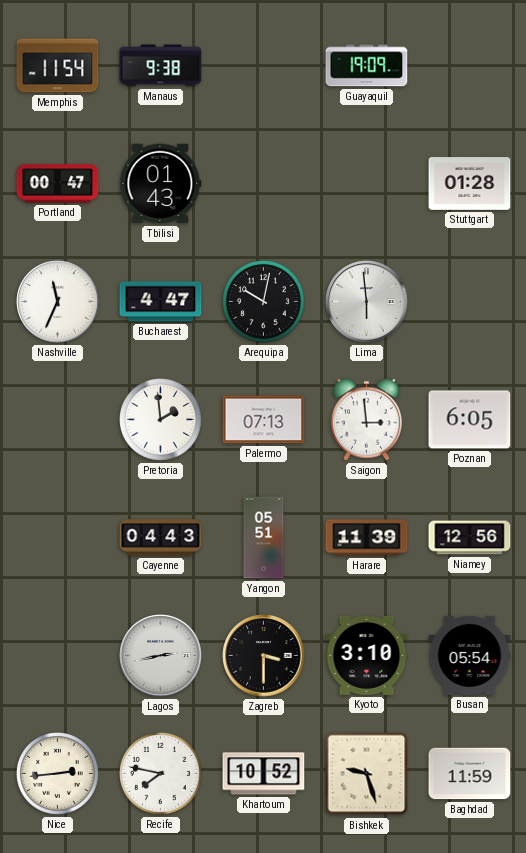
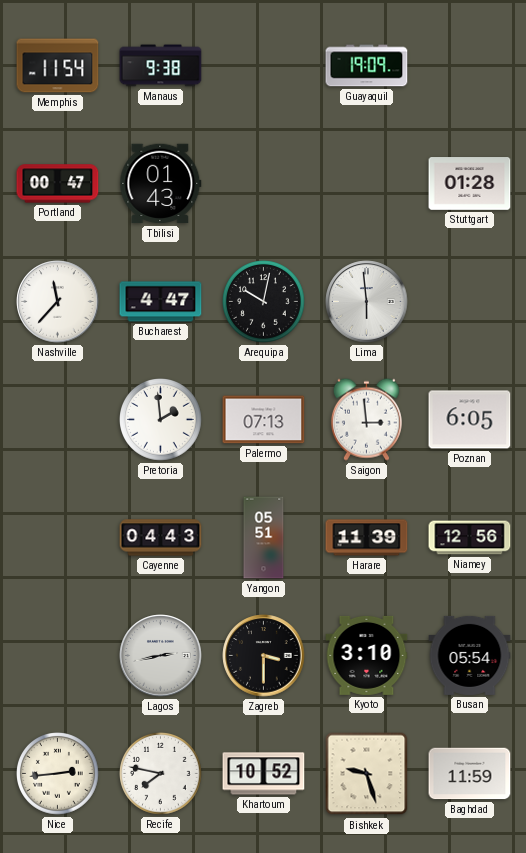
Nashville: 11:34 -> 11:37
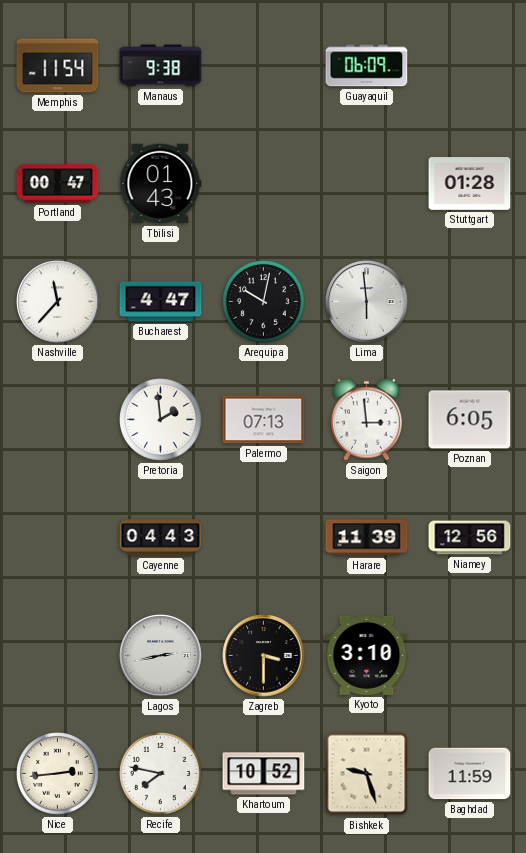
Guayaquil: 19:09 -> 06:09
Yangon: 05:51 -> none
Busan: 05:54 -> none
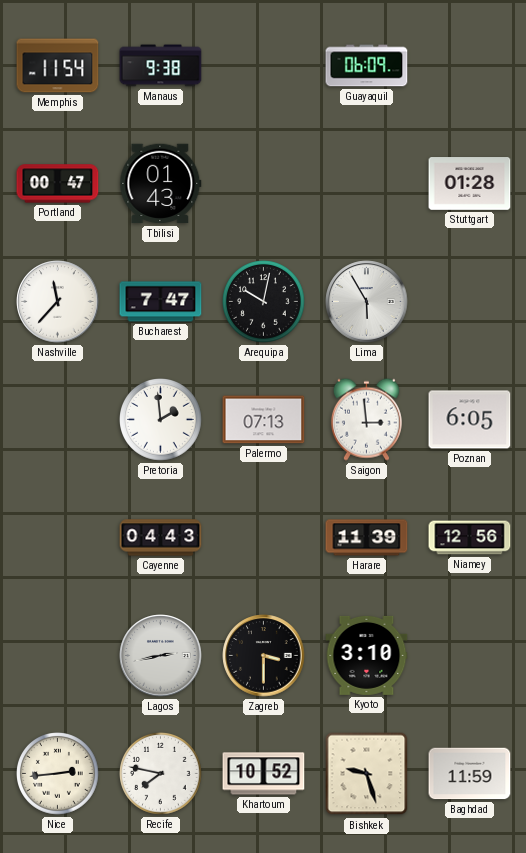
Bucharest: 4:47 -> 7:47
Lima: 5:59 -> 5:55
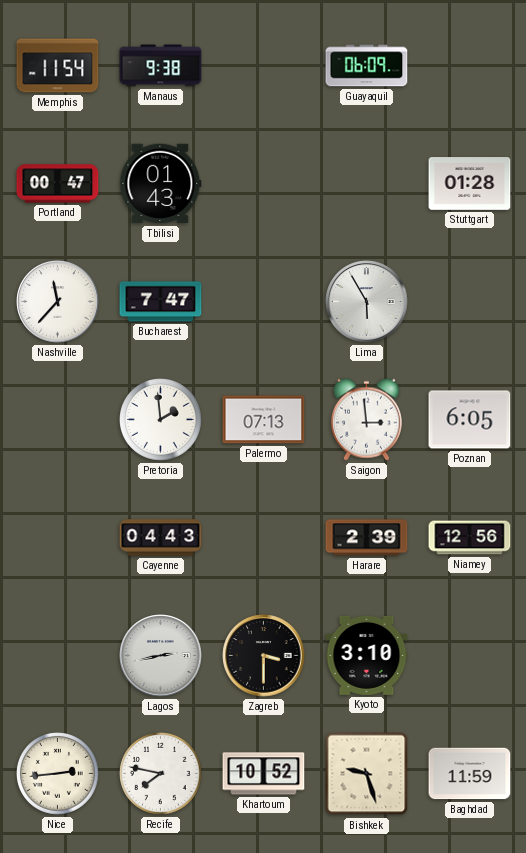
Arequipa: 10:02 -> none
Harare: 11:39 -> 2:39
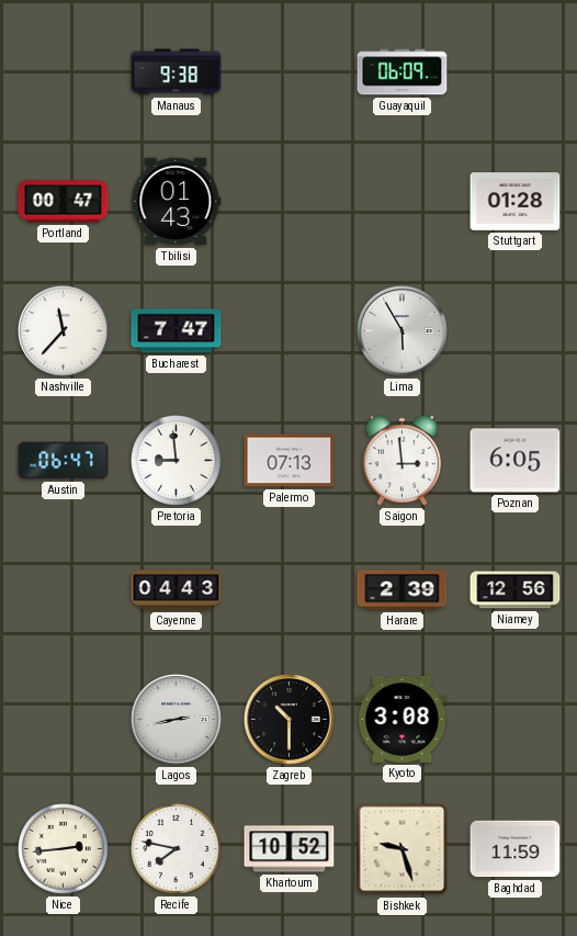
Memphis: 11:54 -> none
Austin: none -> 06:47
Pretoria: 1:59 -> 8:59
Zagreb: 3:30 -> 10:30
Kyoto: 3:10 -> 3:08
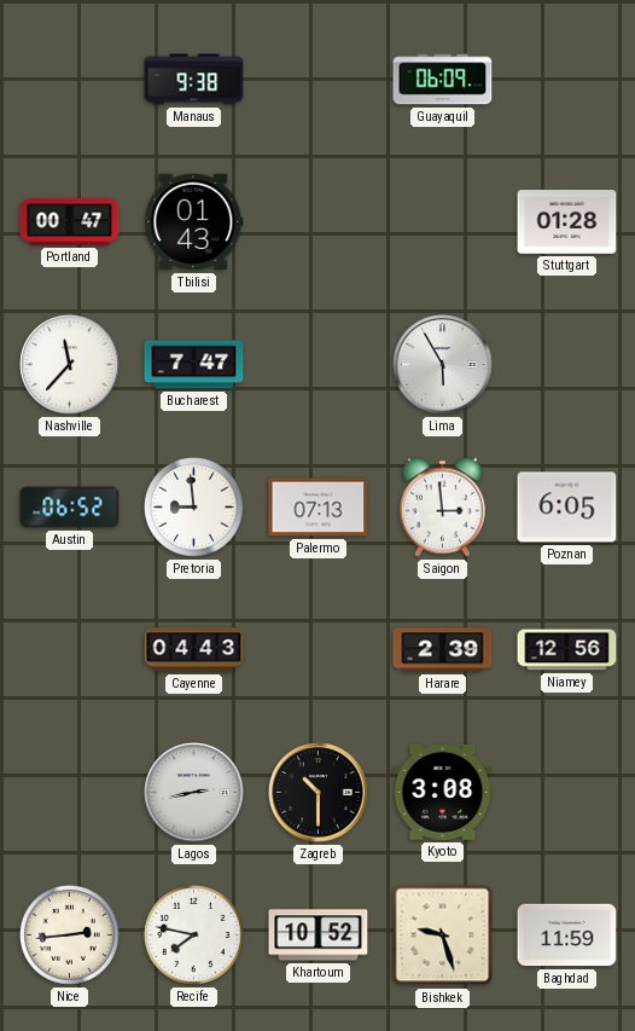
Austin: 06:47 -> 06:52
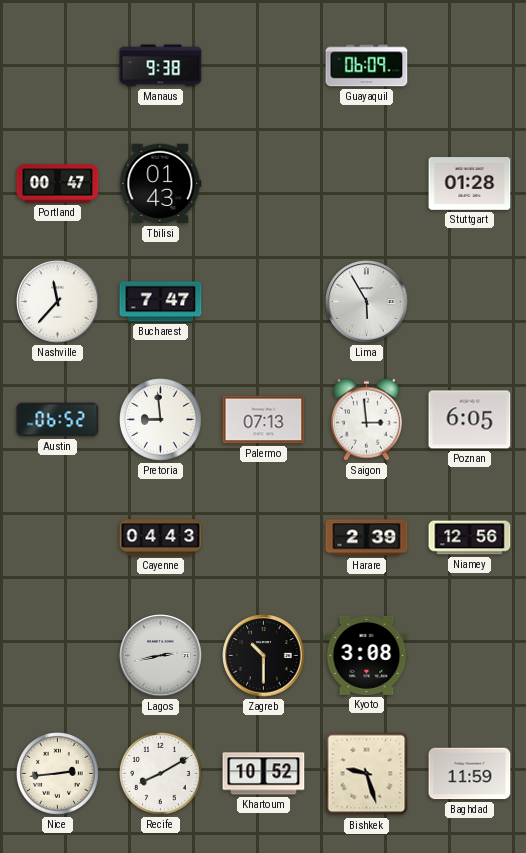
Recife: 7:47 -> 8:10
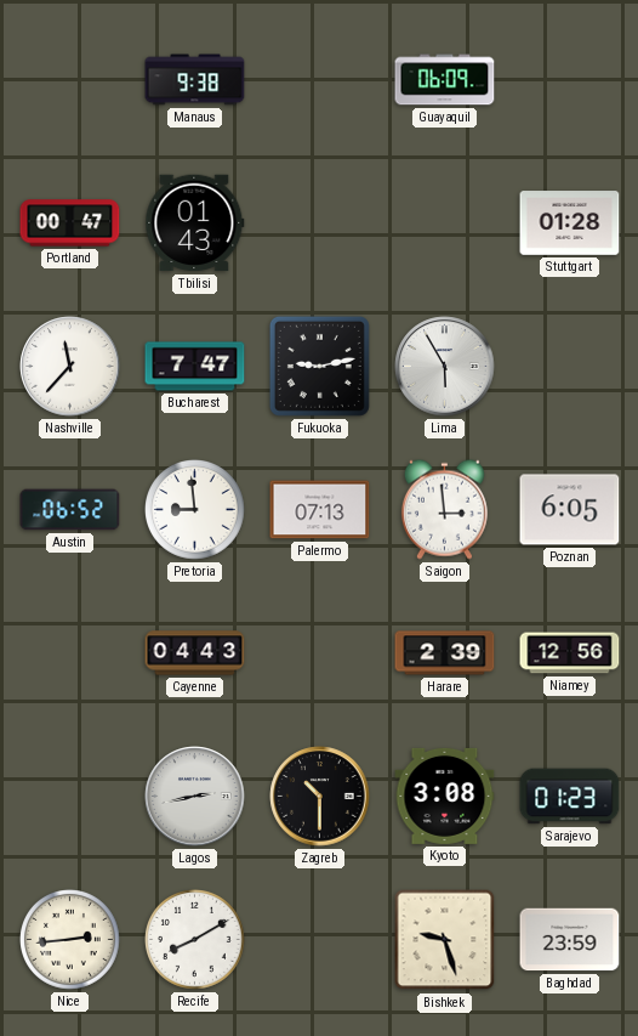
Fukuoka: none -> 9:13
Sarajevo: none -> 01:23
Khartoum: 10:52 -> none
Baghdad: 11:59 -> 23:59
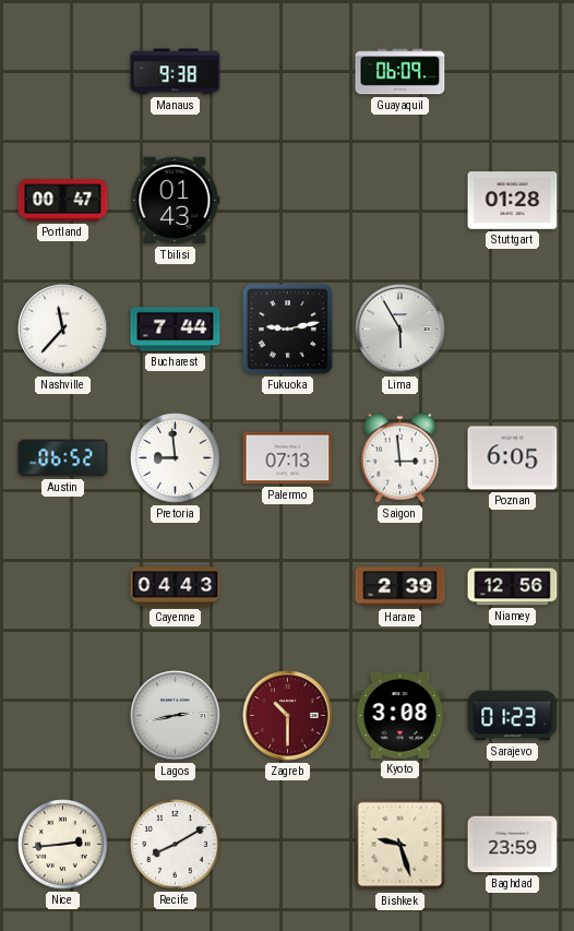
Bucharest: 7:47 -> 7:44
Zagreb dial: black -> burgundy
